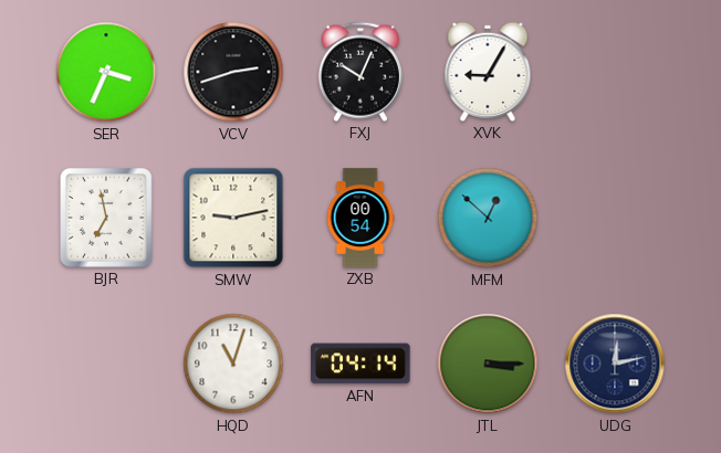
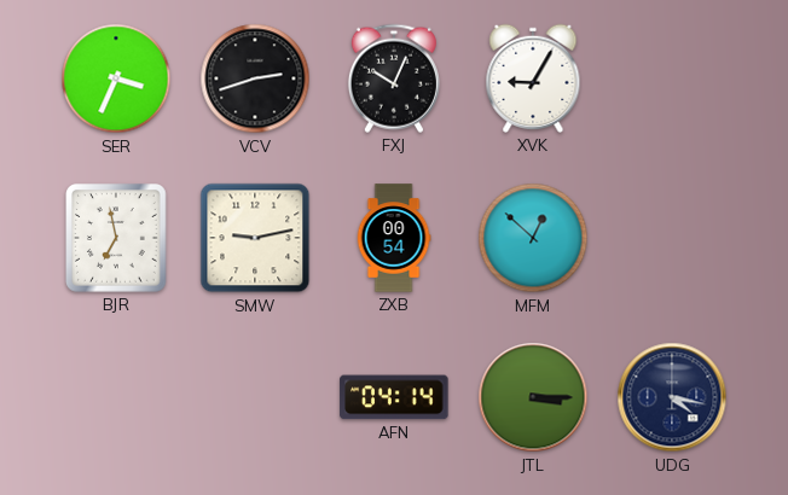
HQD: 11:03 -> none
UDG: 12:13 -> 4:17
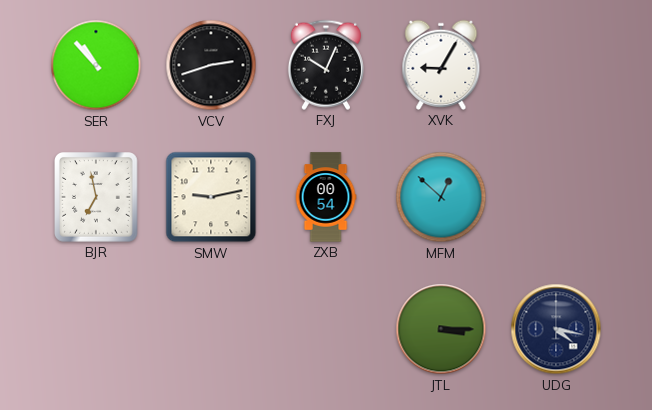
SER: 3:34 -> 10:53
AFN: 04:14 -> none
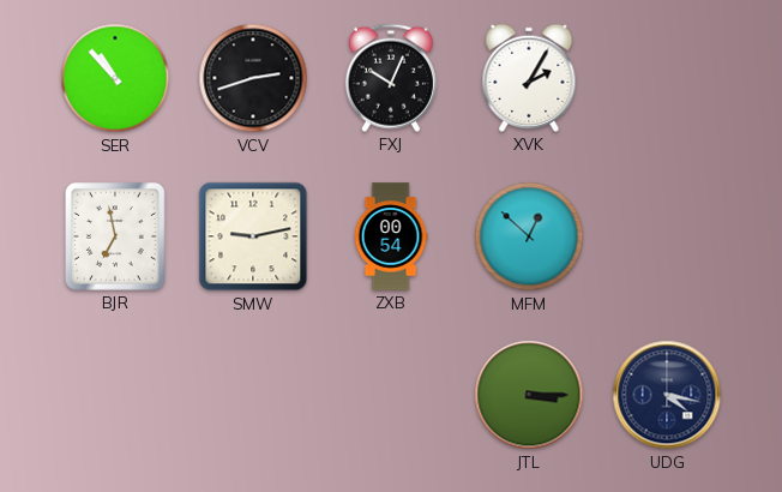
XVK: 9:05 -> 2:05
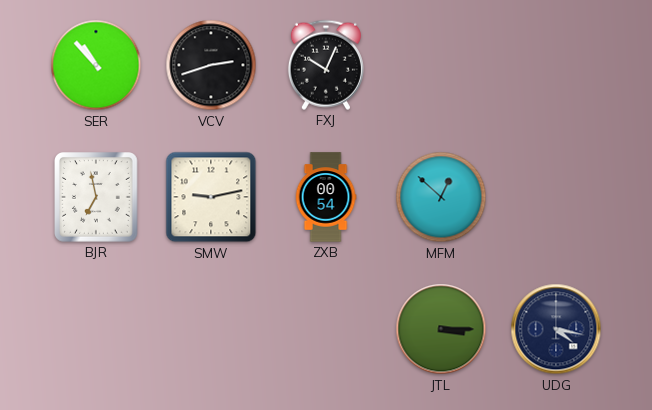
XVK: 2:05 -> none
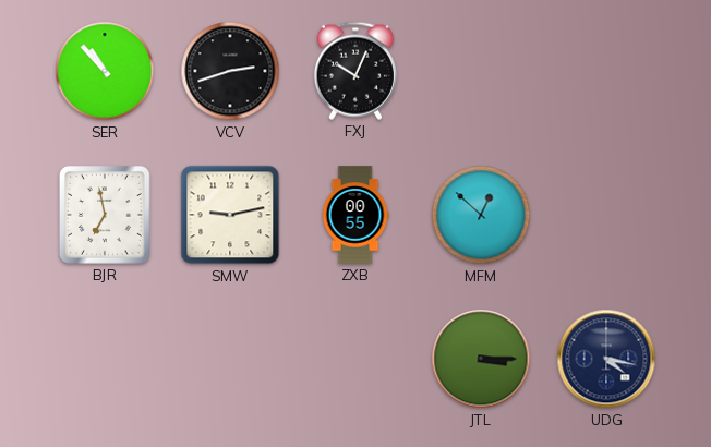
ZXB: 00:54 -> 00:55
